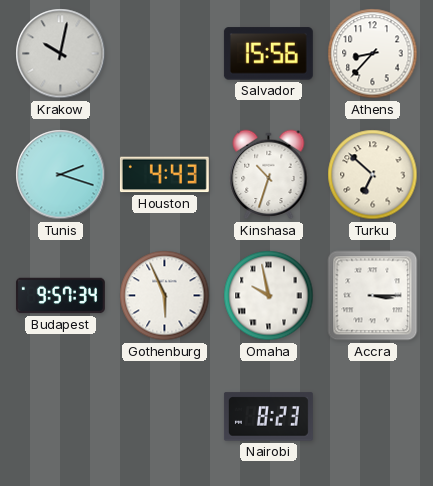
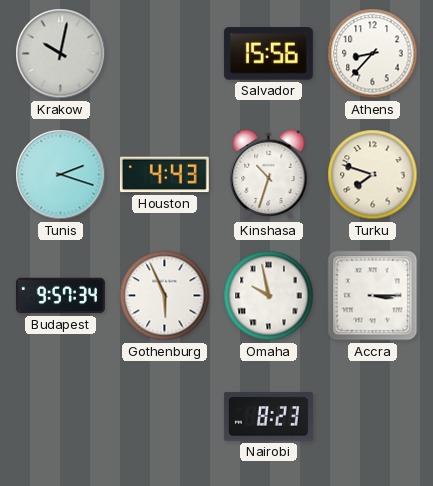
Turku: 6:52 -> 7:48
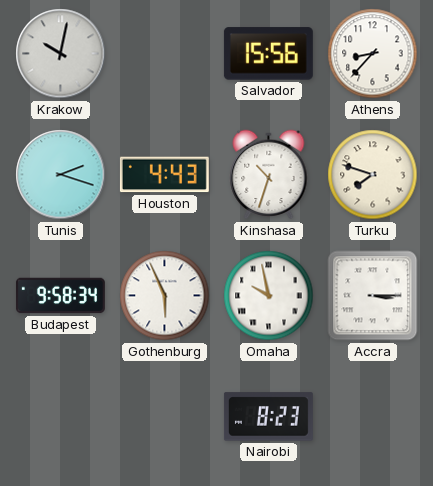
Budapest: 9:57 -> 9:58
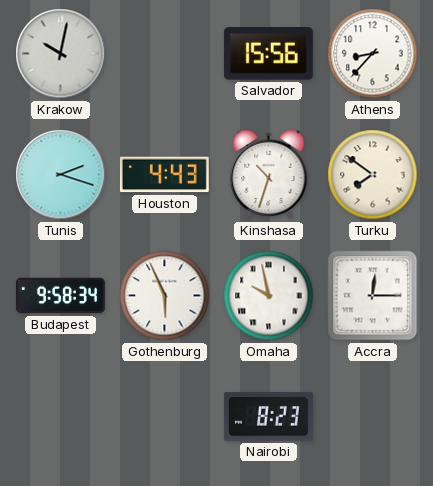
Turku: 7:48 -> 7:51
Accra: 3:15 -> 12:15
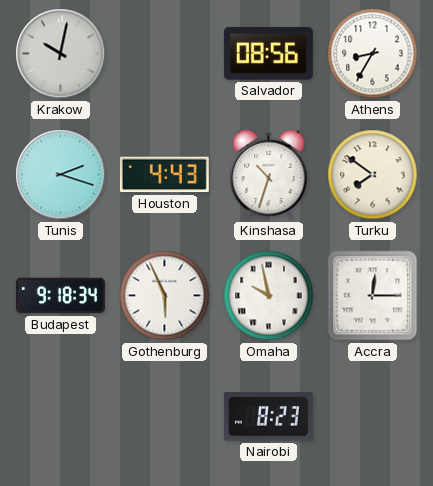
Salvador: 15:56 -> 08:56
Athens: 8:37 -> 8:35
Budapest: 9:58 -> 9:18
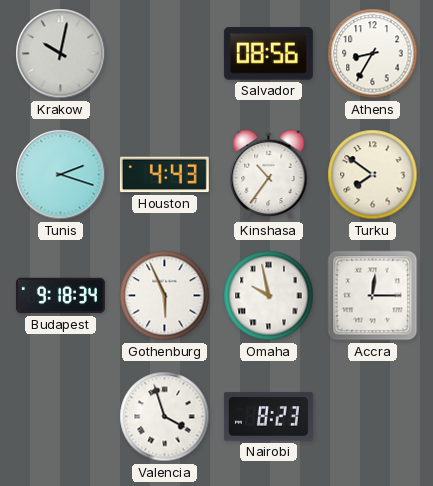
Kinshasa: 10:33 -> 10:36
Valencia: none -> 3:57
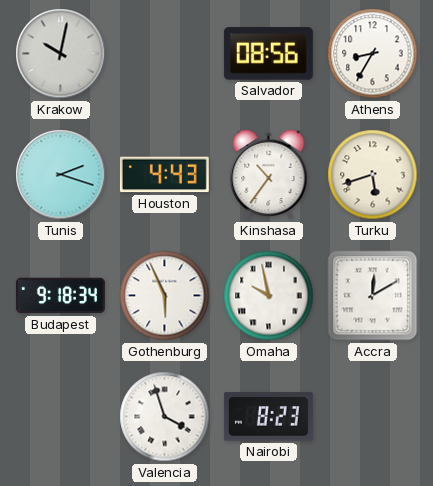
Turku: 7:51 -> 5:42
Accra: 12:15 -> 12:10
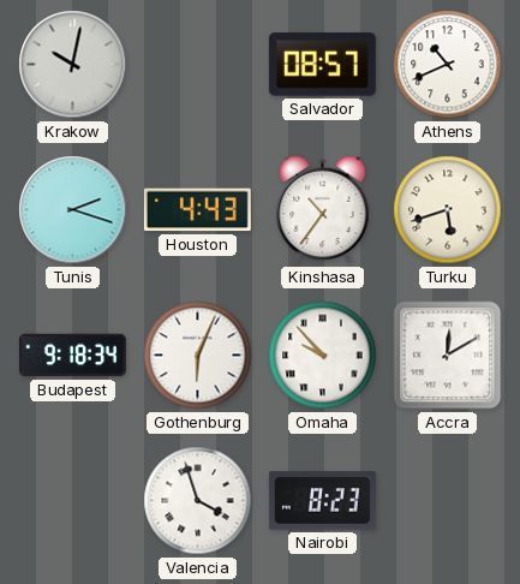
Salvador: 08:56 -> 08:57
Athens: 8:35 -> 10:41
Gothenburg: 5:56 -> 6:04
Omaha: 9:58 -> 9:53
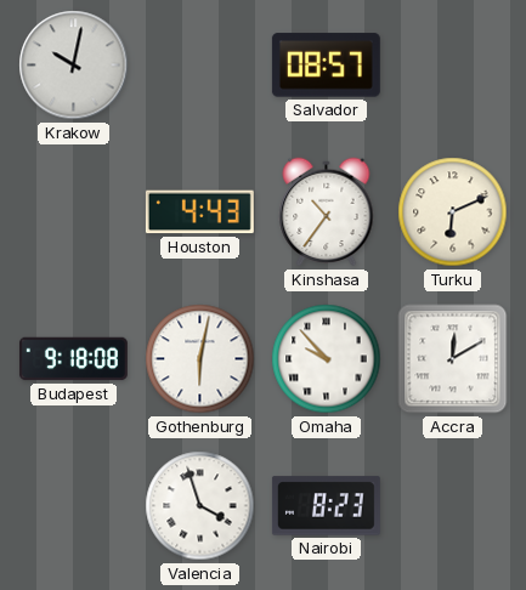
Athens: 10:41 -> none
Tunis: 2:18 -> none
Turku: 5:42 -> 6:11
Budapest: 9:18:34 -> 9:18:08
Gothenburg: 6:04 -> 6:02
